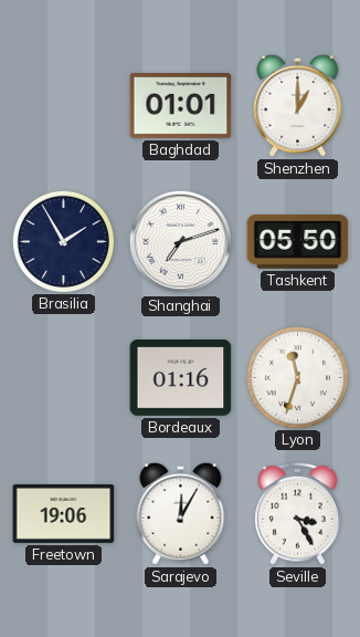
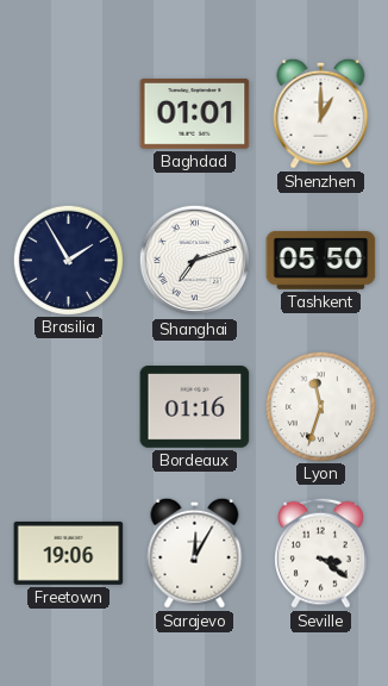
Seville: 3:25 -> 3:21
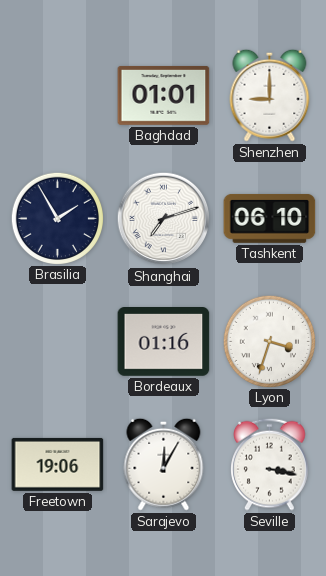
Shenzhen: 1:00 -> 9:00
Tashkent: 05:50 -> 06:10
Lyon: 11:33 -> 3:33
Seville: 3:21 -> 3:17
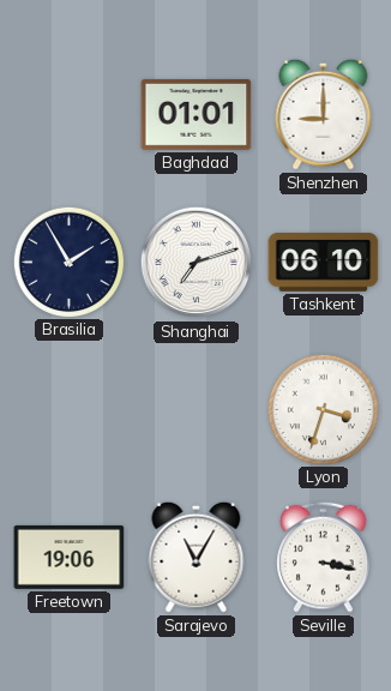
Bordeaux: 01:16 -> none
Sarajevo: 12:05 -> 11:05
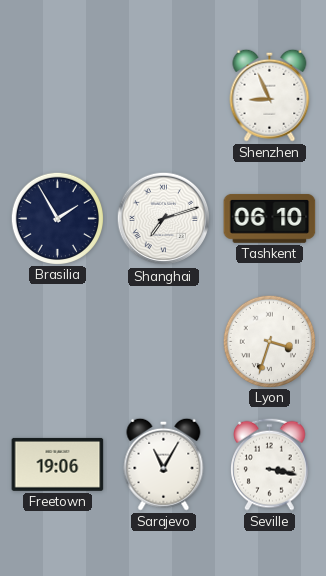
Baghdad: 01:01 -> none
Shenzhen: 9:00 -> 8:56
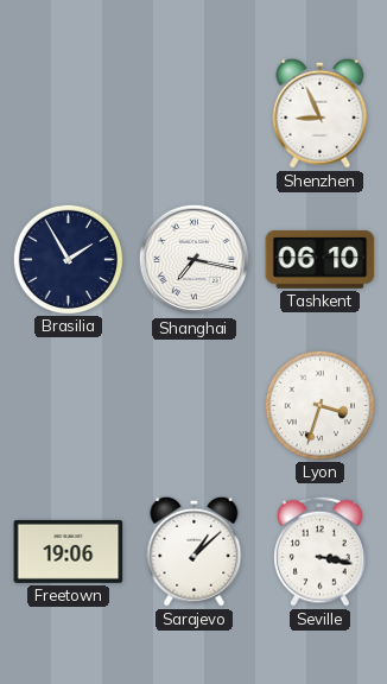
Shanghai: 7:12 -> 7:17
Sarajevo: 11:05 -> 1:08
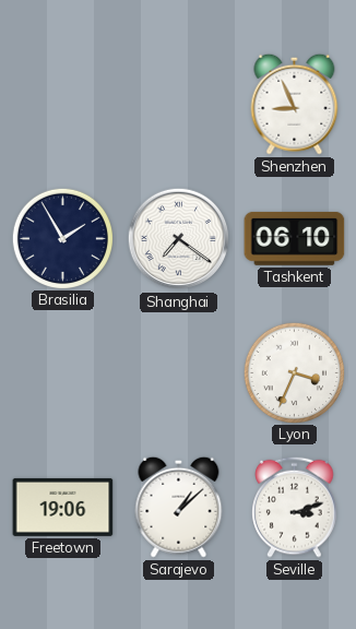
Shanghai: 7:17 -> 7:21
Lyon: 3:33 -> 3:34
Seville: 3:17 -> 3:12
